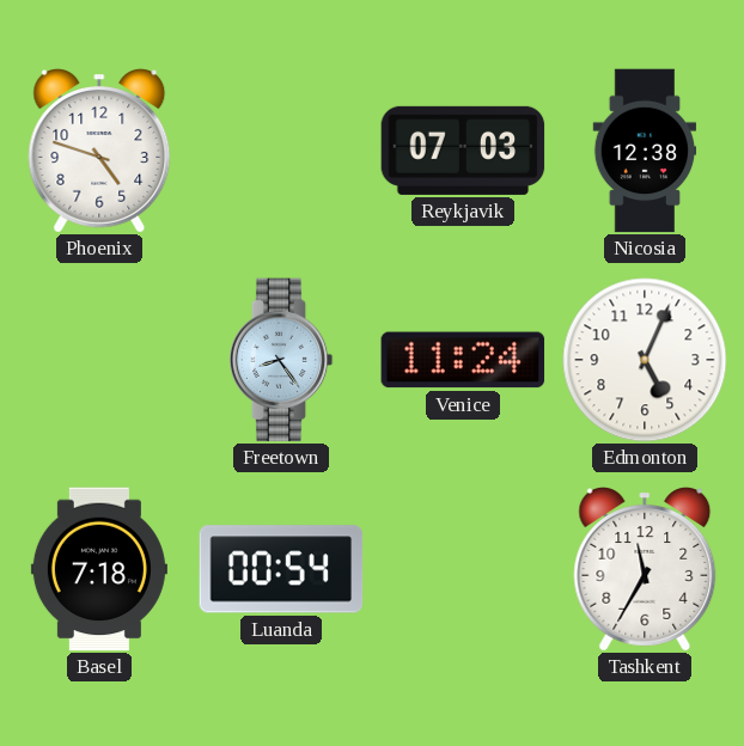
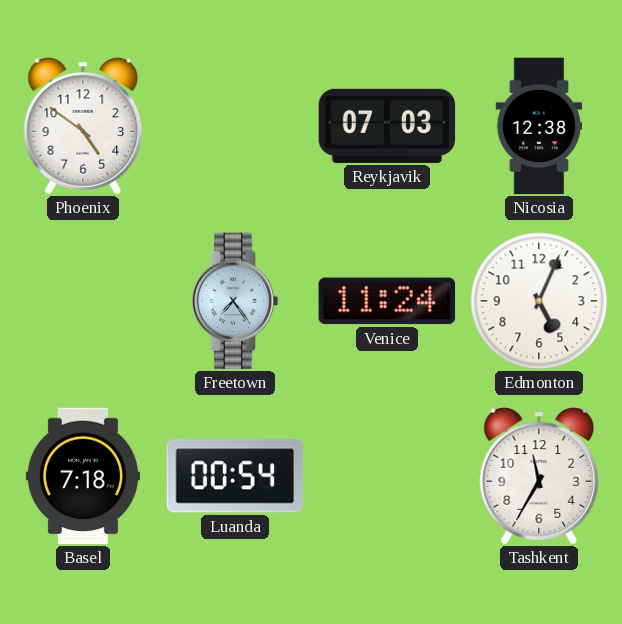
Phoenix: 4:48 -> 4:51
Freetown: 8:24 -> 7:24
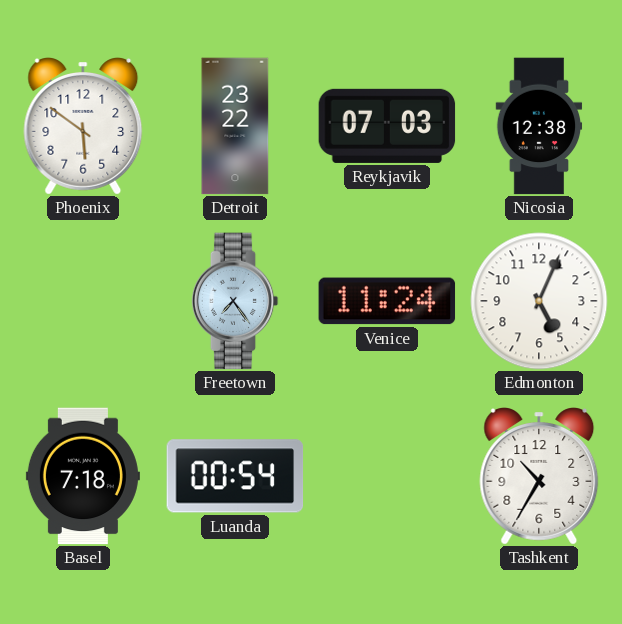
Phoenix: 4:51 -> 5:51
Detroit: none -> 23:22
Tashkent: 11:35 -> 10:35
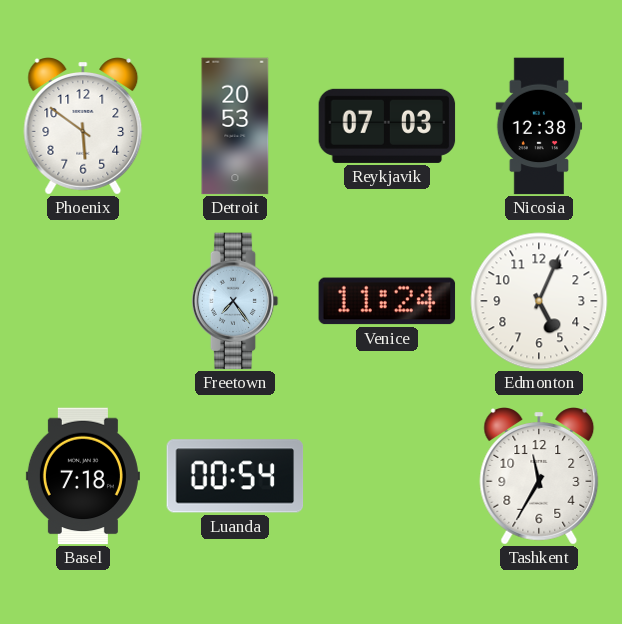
Detroit: 23:22 -> 20:53
Tashkent: 10:35 -> 11:35
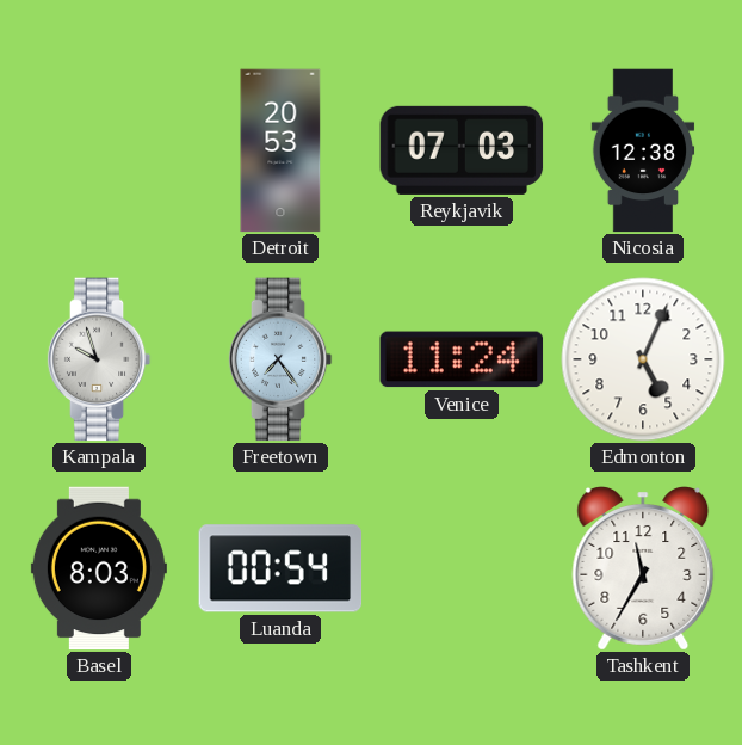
Phoenix: 5:51 -> none
Kampala: none -> 9:57
Basel: 7:18 -> 8:03
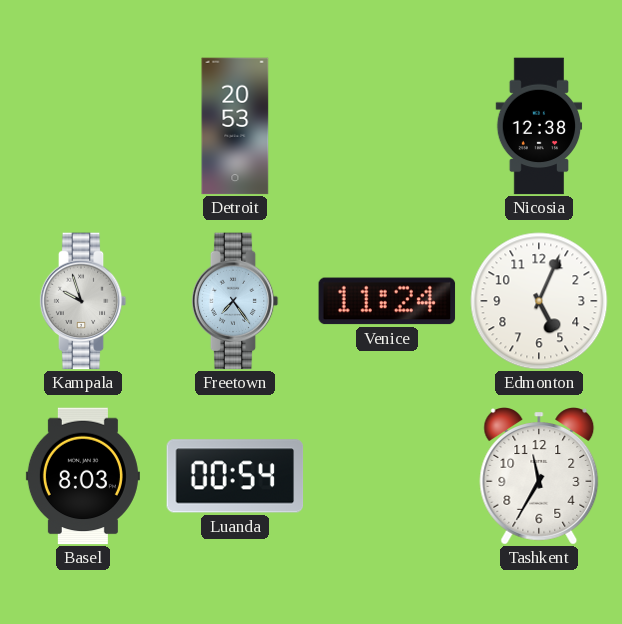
Reykjavik: 07:03 -> none
